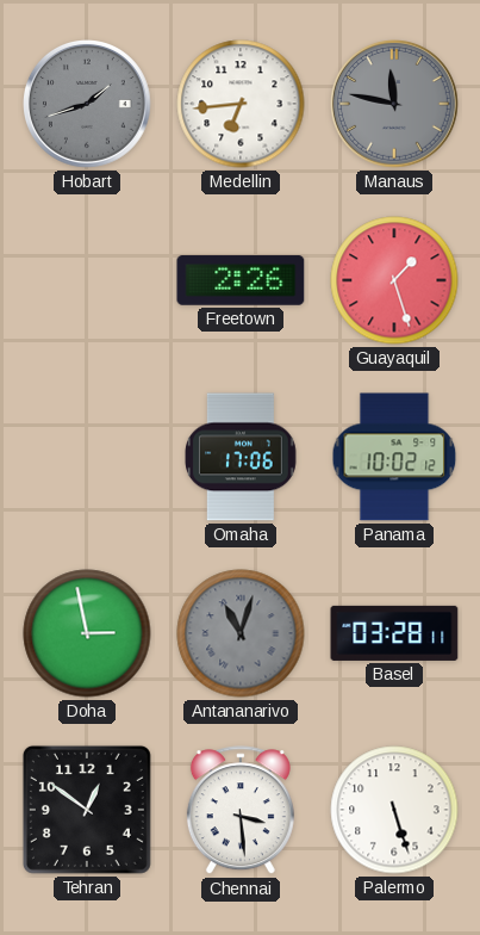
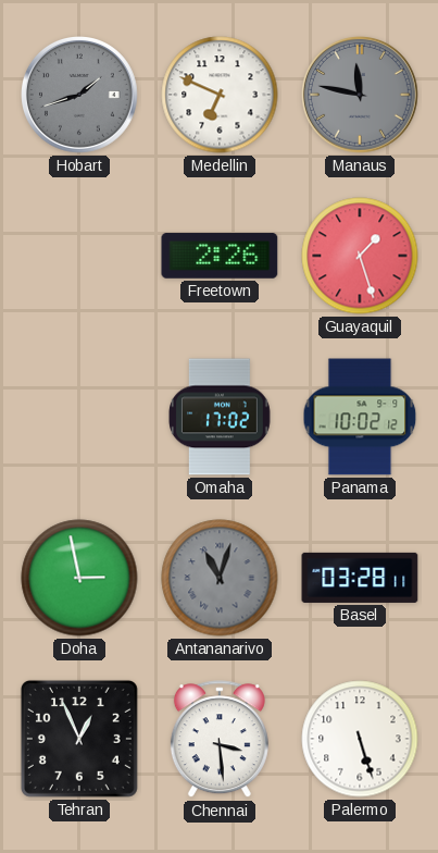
Medellin: 6:44 -> 6:49
Omaha: 17:06 -> 17:02
Tehran: 12:51 -> 12:56
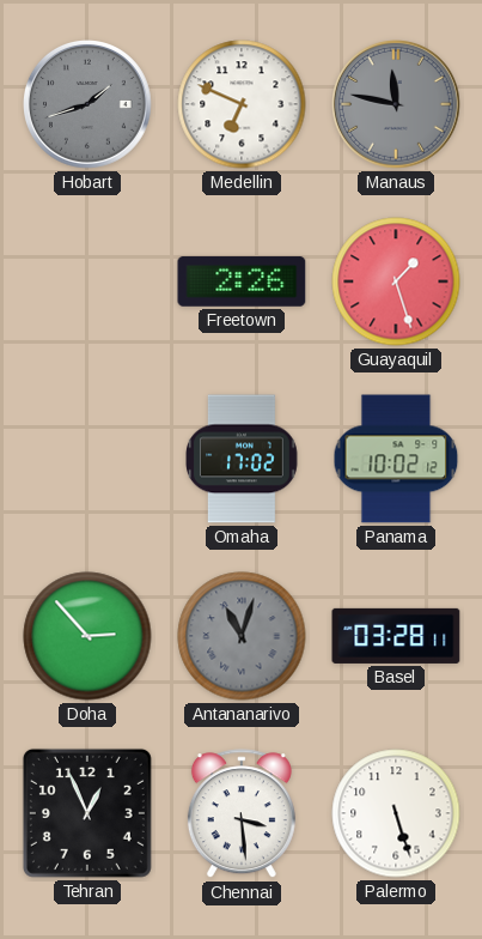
Doha: 2:58 -> 2:53
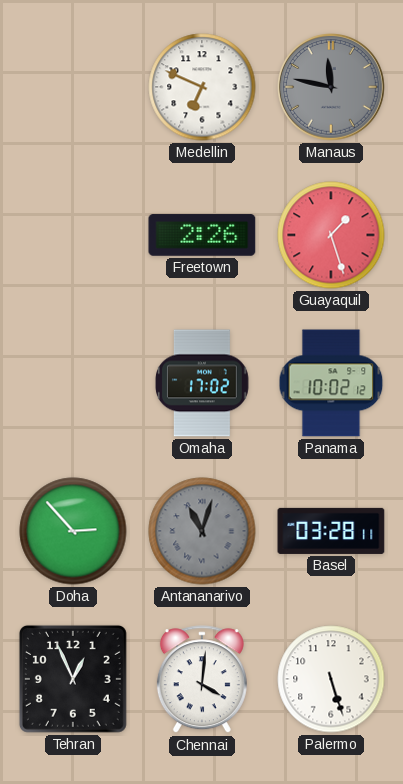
Hobart: 1:42 -> none
Chennai: 3:29 -> 4:01
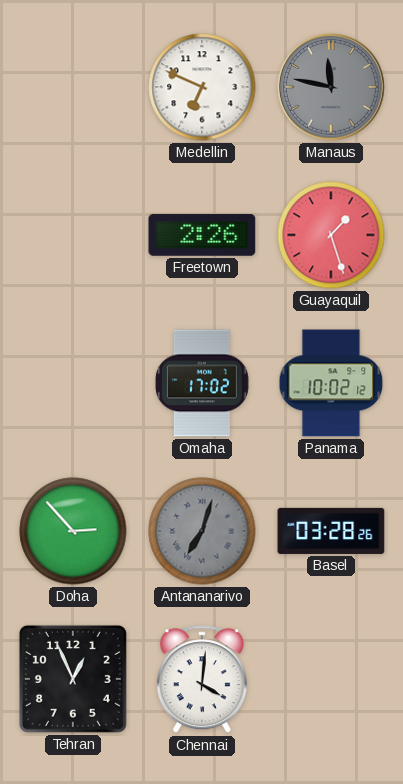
Antananarivo: 11:03 -> 7:03
Basel: 03:28:11 -> 03:28:26
Palermo: 5:27 -> none
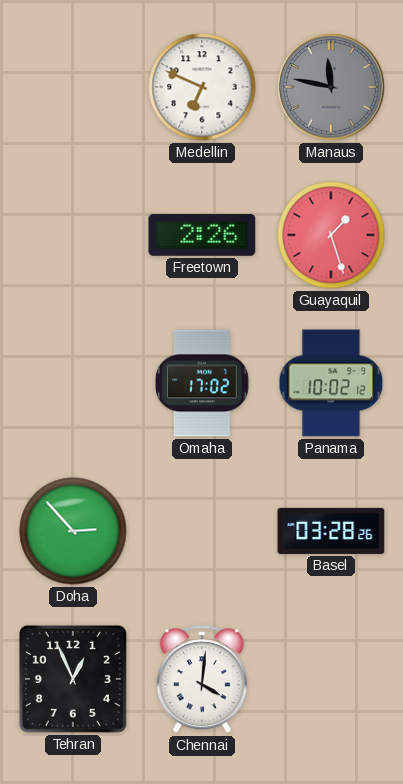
Antananarivo: 7:03 -> none
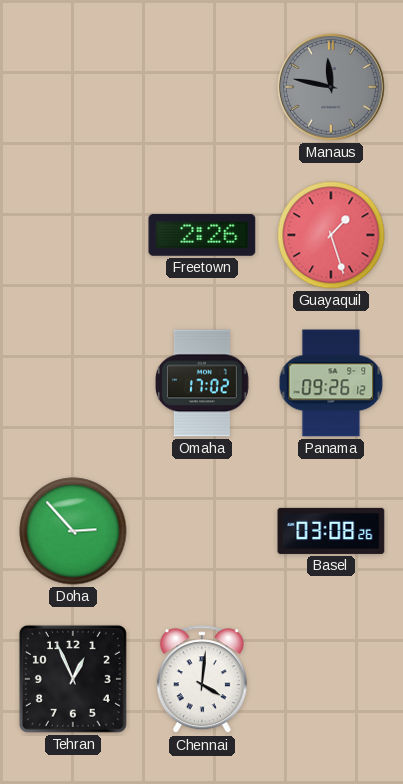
Medellin: 6:49 -> none
Panama: 10:02 -> 09:26
Basel: 03:28 -> 03:08
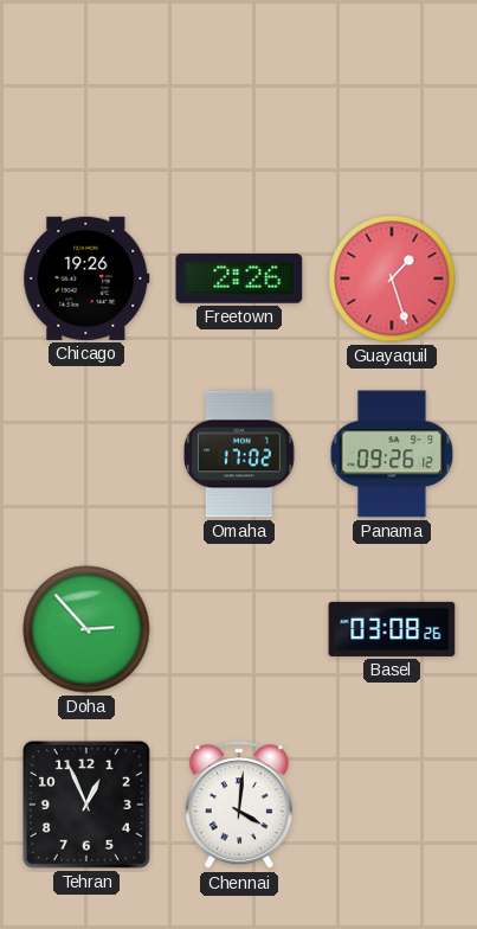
Manaus: 11:47 -> none
Chicago: none -> 19:26
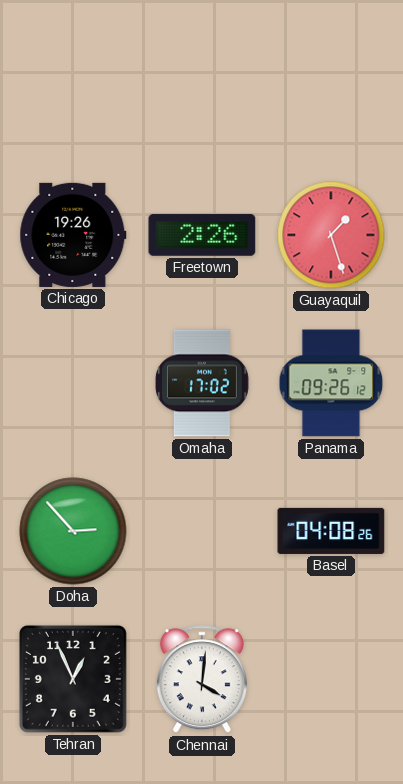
Basel: 03:08 -> 04:08
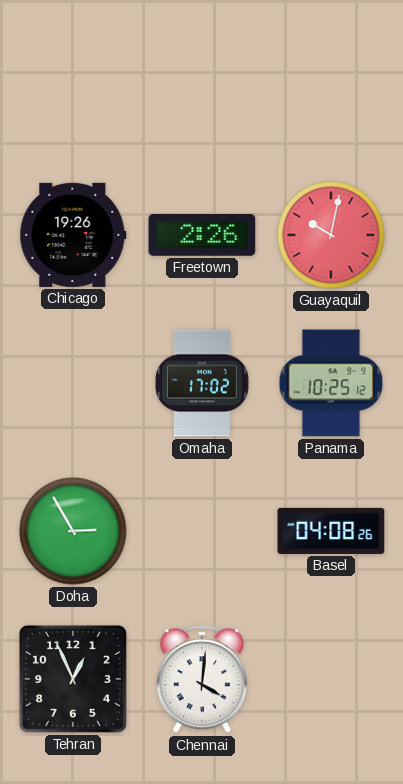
Guayaquil: 1:27 -> 10:02
Panama: 09:26 -> 10:25
Doha: 2:53 -> 2:55
